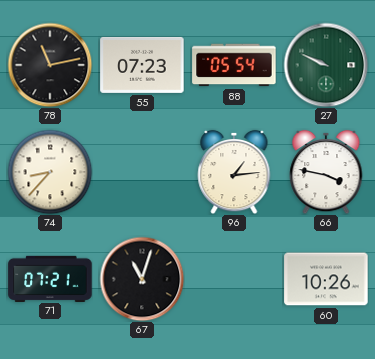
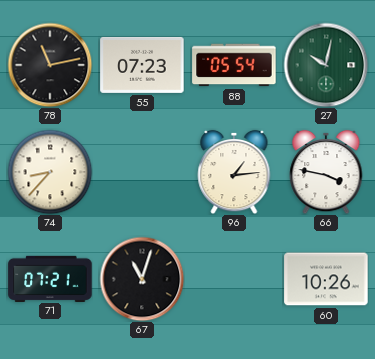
27: 9:49 -> 10:02
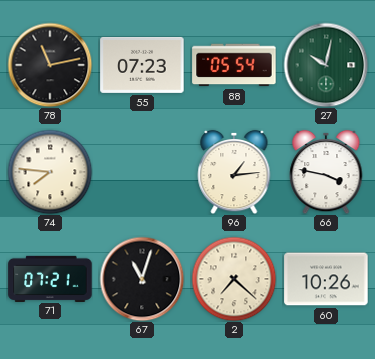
74: 8:37 -> 7:46
2: none -> 7:22
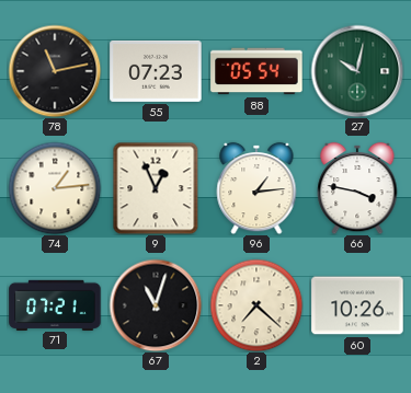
74: 7:46 -> 1:14
9: none -> 12:56
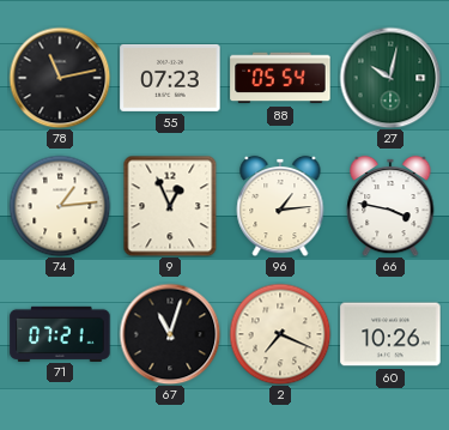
2: 7:22 -> 7:19
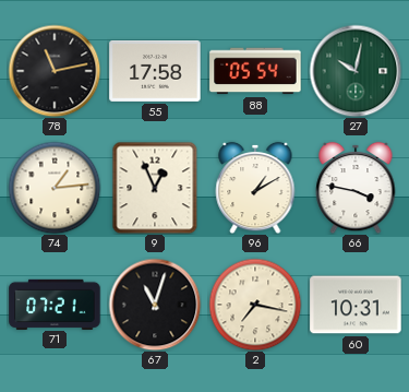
55: 07:23 -> 17:58
96: 1:14 -> 1:10
2: 7:19 -> 7:17
60: 10:26 -> 10:31
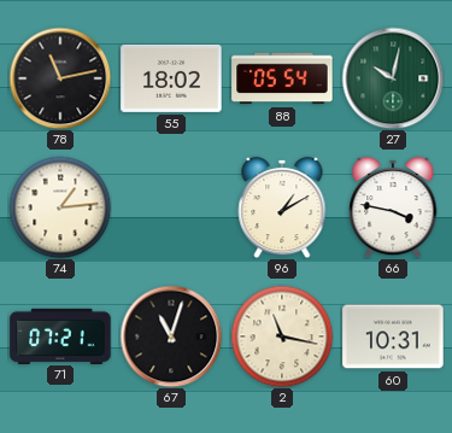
55: 17:58 -> 18:02
9: 12:56 -> none
2: 7:17 -> 11:17
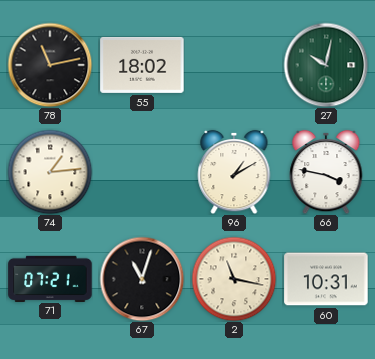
88: 05:54 -> none
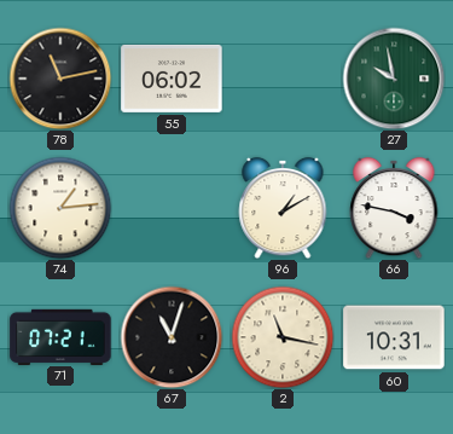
55: 18:02 -> 06:02
27: 10:02 -> 9:58
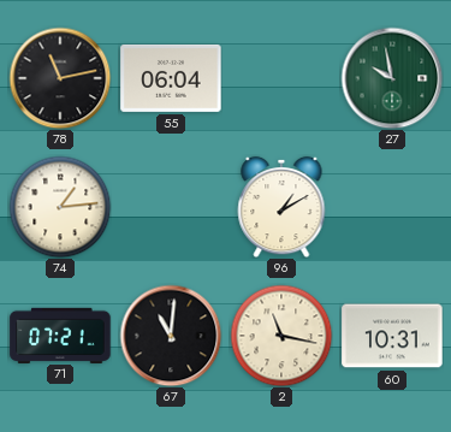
55: 06:02 -> 06:04
66: 3:47 -> none
67: 11:03 -> 11:01
